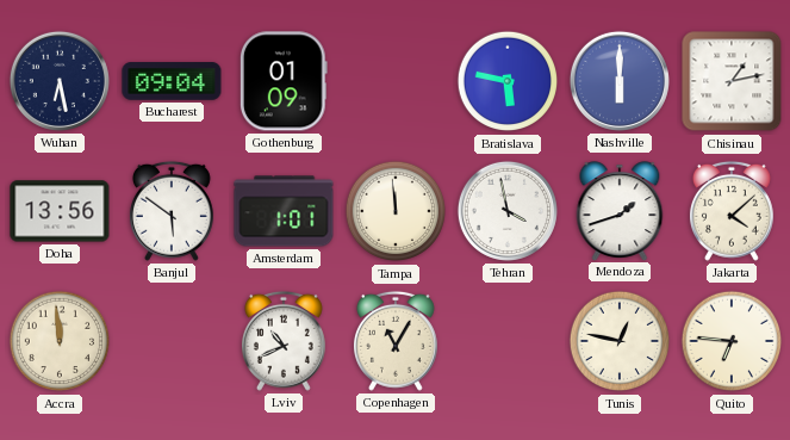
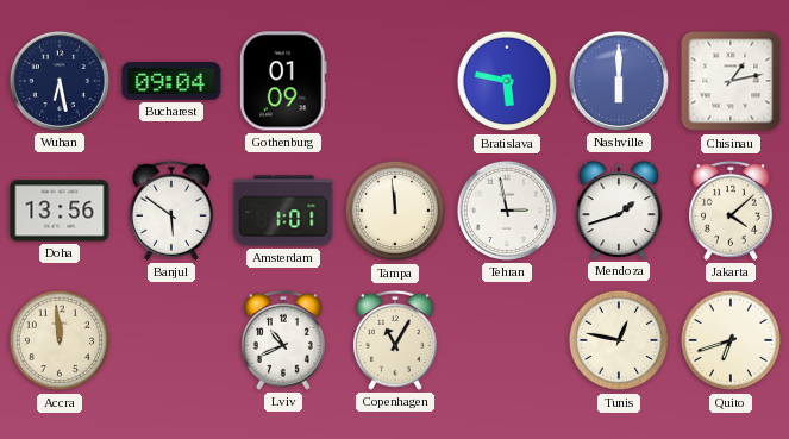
Tehran: 3:58 -> 2:58
Quito: 6:46 -> 6:42
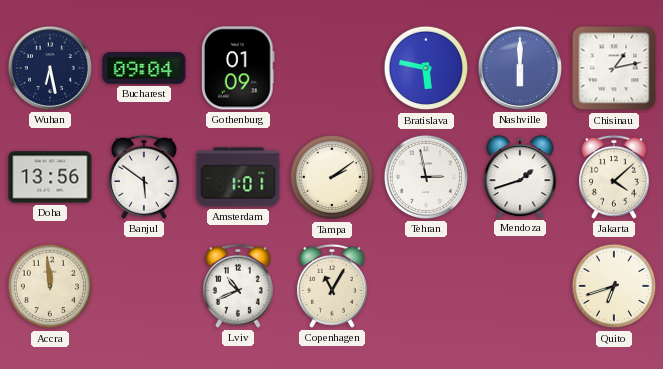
Tampa: 11:59 -> 2:09
Tunis: 12:47 -> none
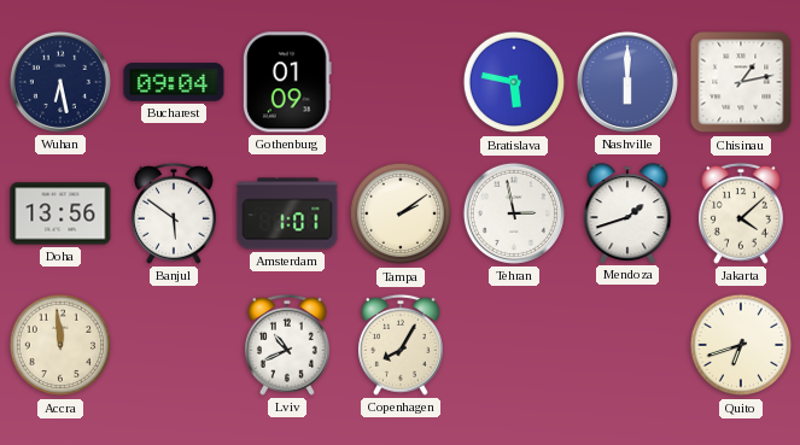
Copenhagen: 11:05 -> 8:05
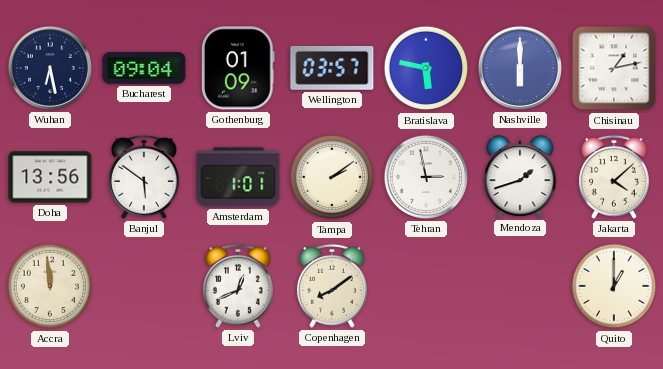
Wellington: none -> 03:57
Lviv: 10:41 -> 12:41
Copenhagen: 8:05 -> 8:09
Quito: 6:42 -> 1:00
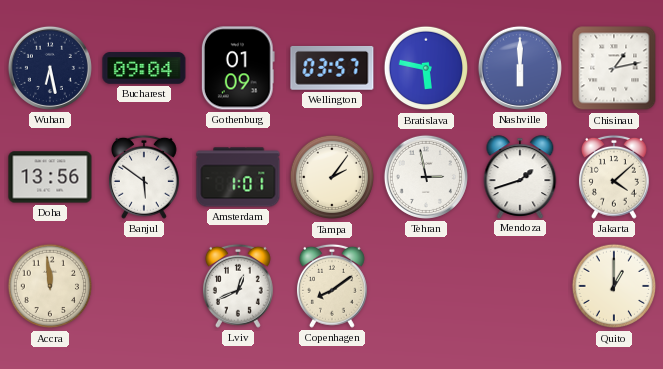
Tampa: 2:09 -> 2:06
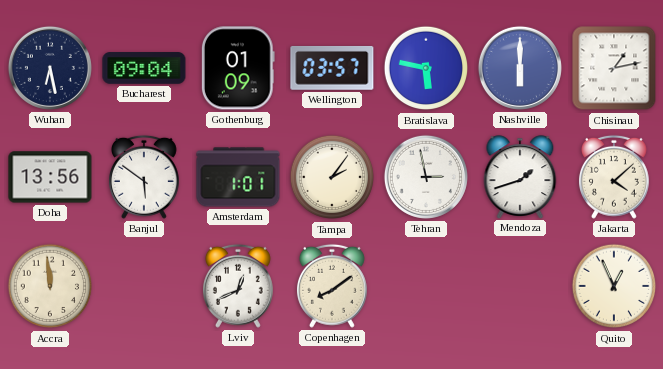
Quito: 1:00 -> 12:56
